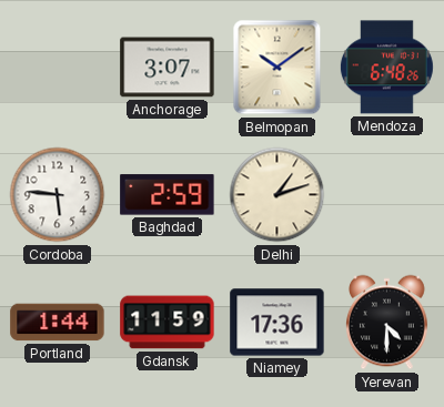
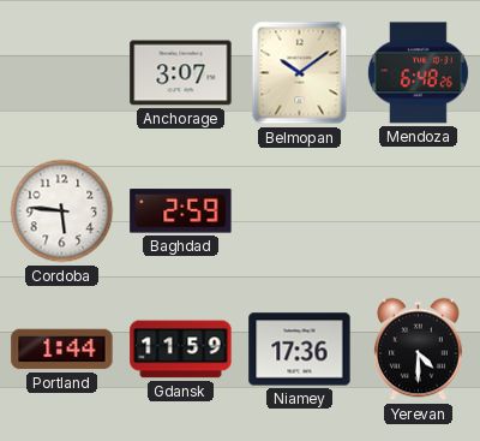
Delhi: 1:12 -> none
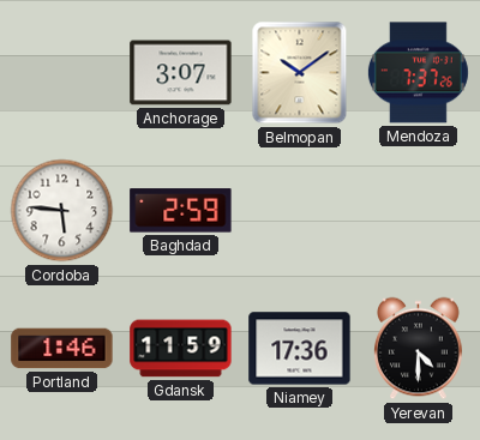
Mendoza: 6:48 -> 7:37
Portland: 1:44 -> 1:46
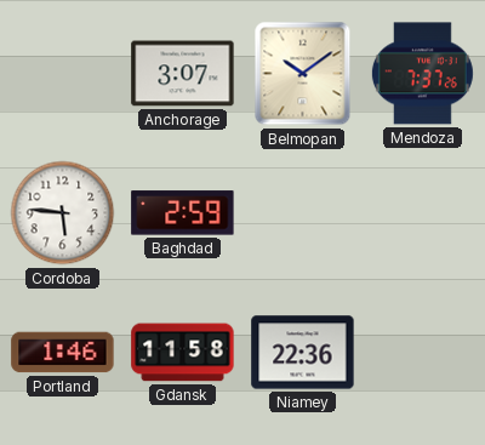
Gdansk: 11:59 -> 11:58
Niamey: 17:36 -> 22:36
Yerevan: 4:30 -> none
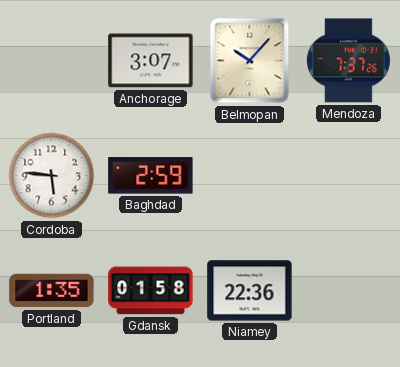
Belmopan: 10:09 -> 10:07
Portland: 1:46 -> 1:35
Gdansk: 11:58 -> 01:58
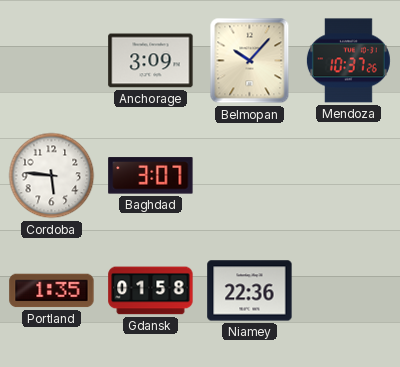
Anchorage: 3:07 -> 3:09
Mendoza: 7:37 -> 10:37
Baghdad: 2:59 -> 3:07
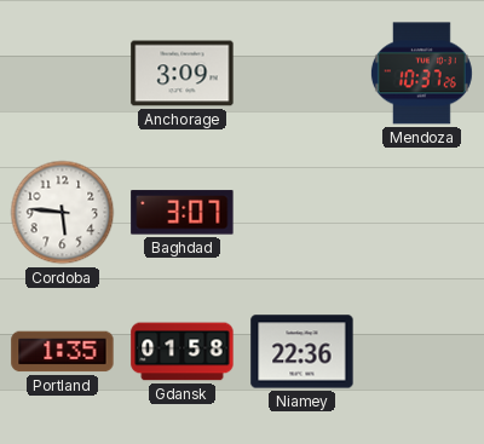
Belmopan: 10:07 -> none
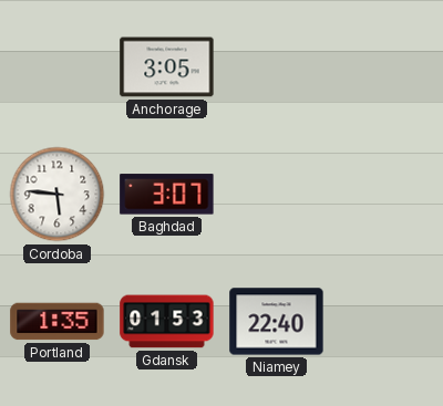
Anchorage: 3:09 -> 3:05
Mendoza: 10:37 -> none
Gdansk: 01:58 -> 01:53
Niamey: 22:36 -> 22:40
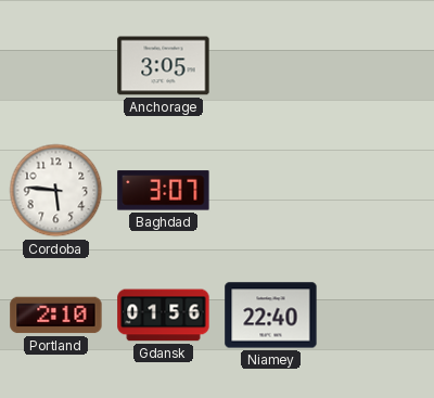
Portland: 1:35 -> 2:10
Gdansk: 01:53 -> 01:56
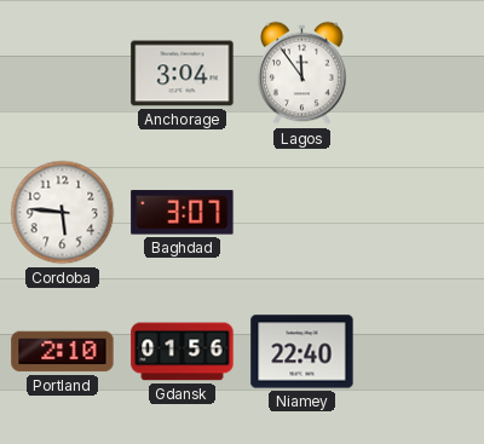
Anchorage: 3:05 -> 3:04
Lagos: none -> 11:54
